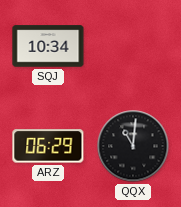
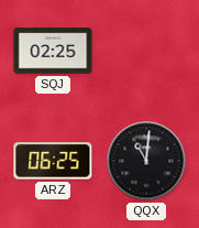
SQJ: 10:34 -> 02:25
ARZ: 06:29 -> 06:25
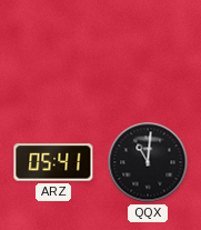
SQJ: 02:25 -> none
ARZ: 06:25 -> 05:41
